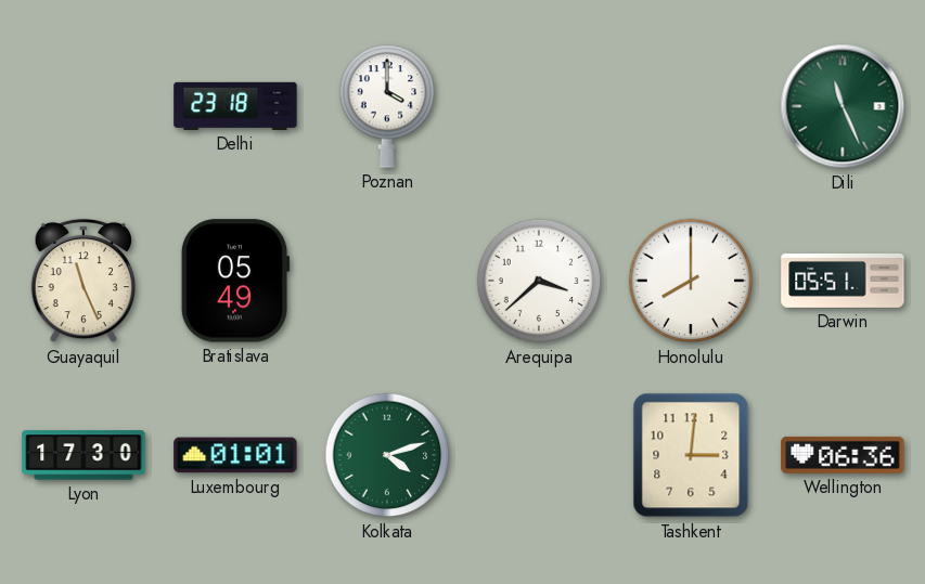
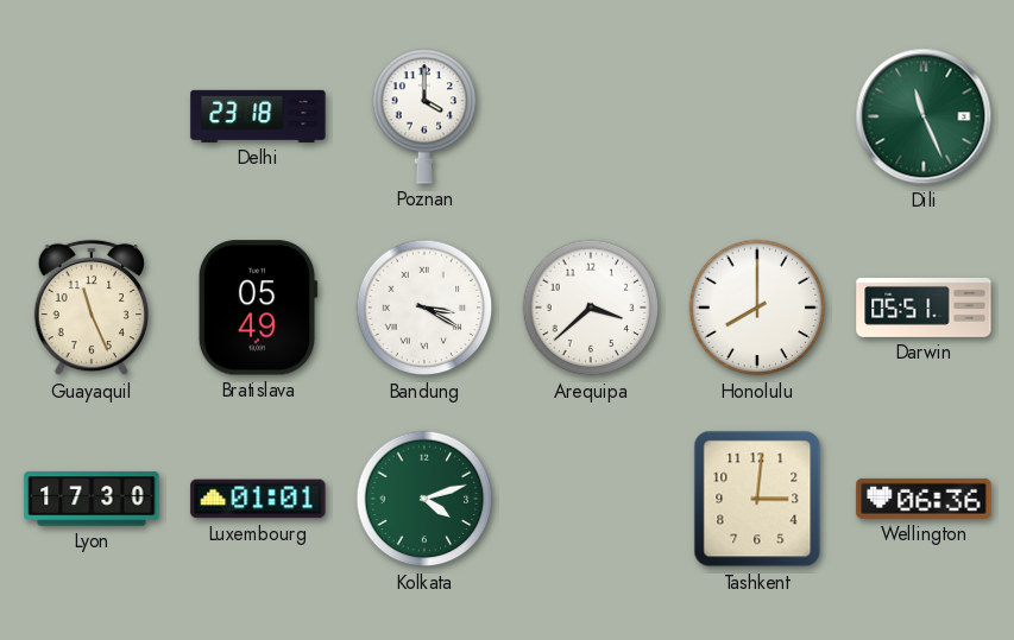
Bandung: none -> 3:20
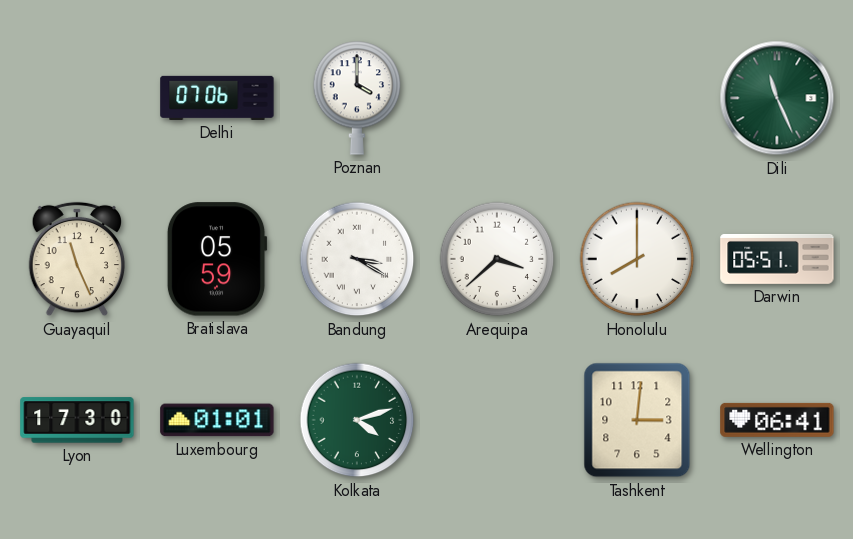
Delhi: 23:18 -> 07:06
Bratislava: 05:49 -> 05:59
Wellington: 06:36 -> 06:41
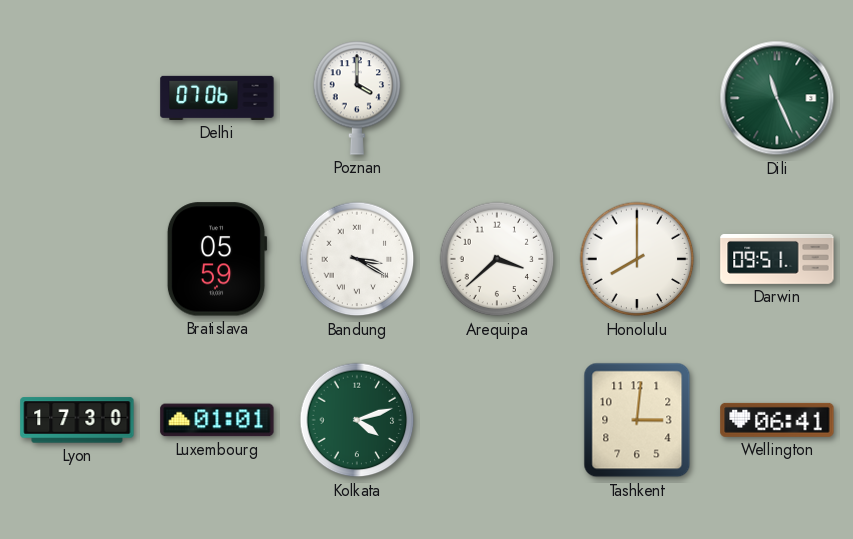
Guayaquil: 11:26 -> none
Darwin: 05:51 -> 09:51
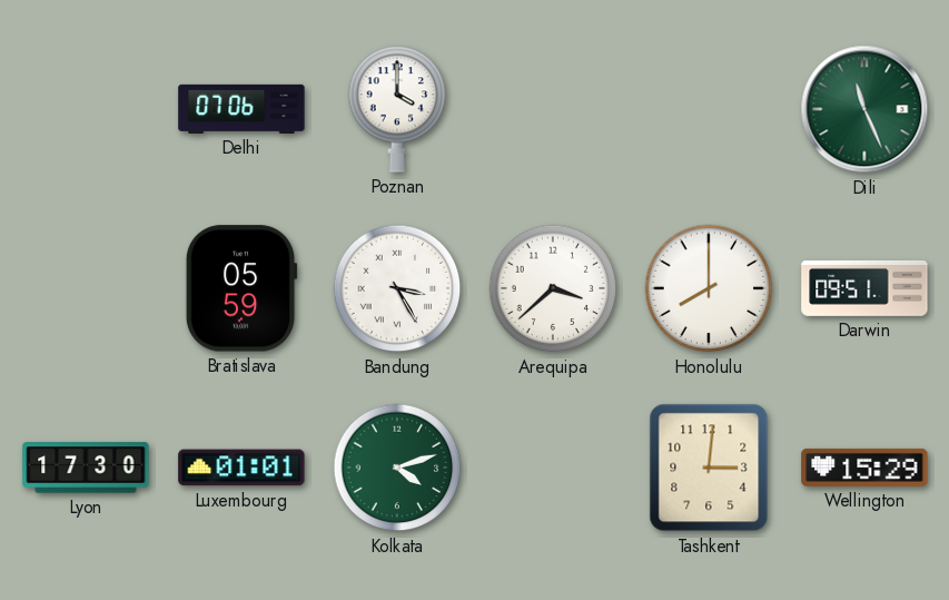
Bandung: 3:20 -> 3:25
Wellington: 06:41 -> 15:29
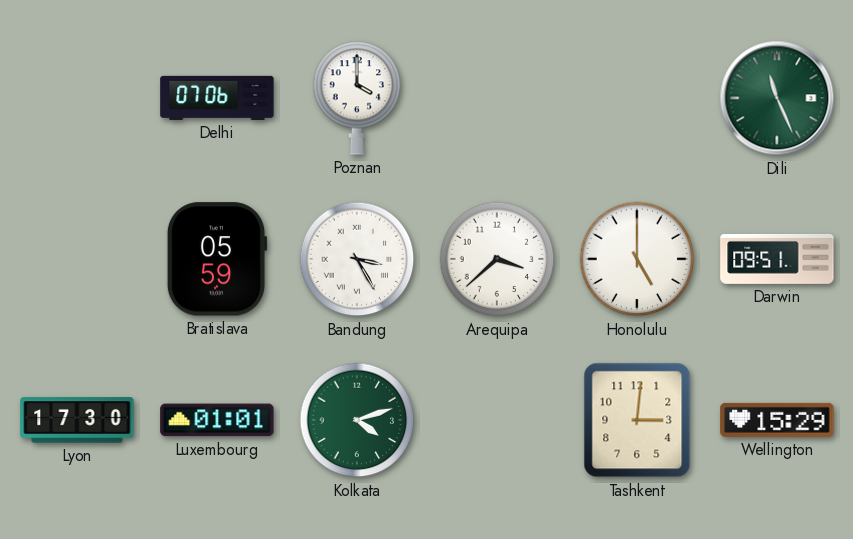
Honolulu: 8:00 -> 5:00
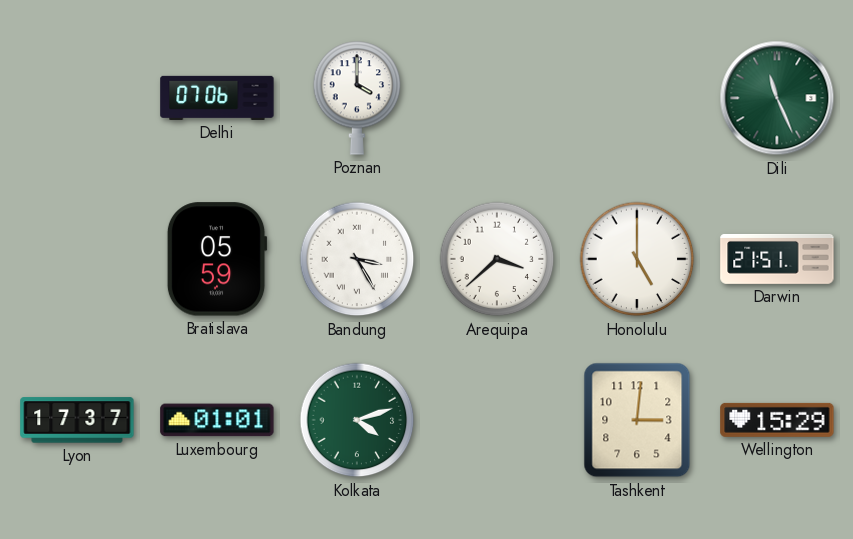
Darwin: 09:51 -> 21:51
Lyon: 17:30 -> 17:37
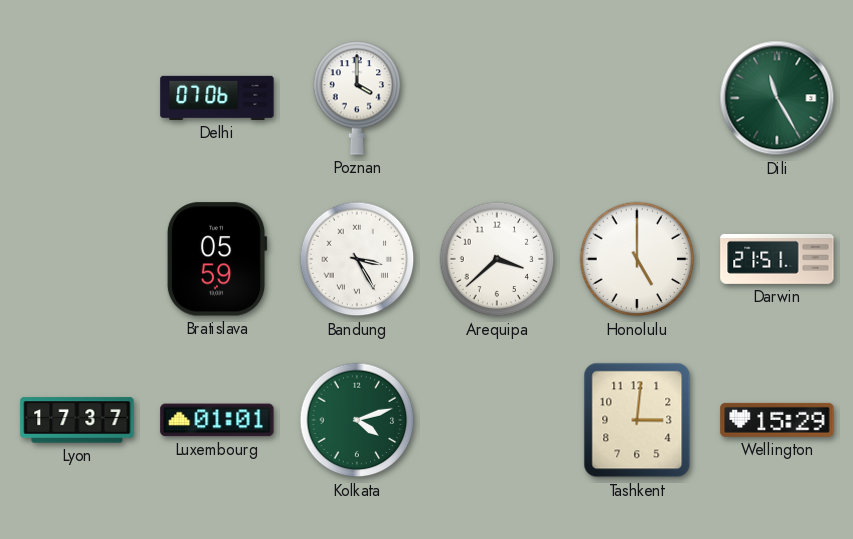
Dili: 11:26 -> 11:25
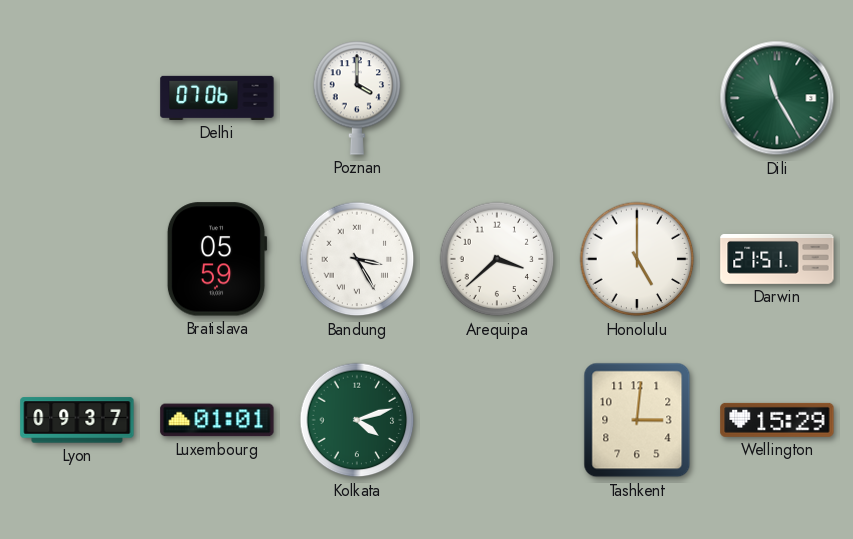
Lyon: 17:37 -> 09:37
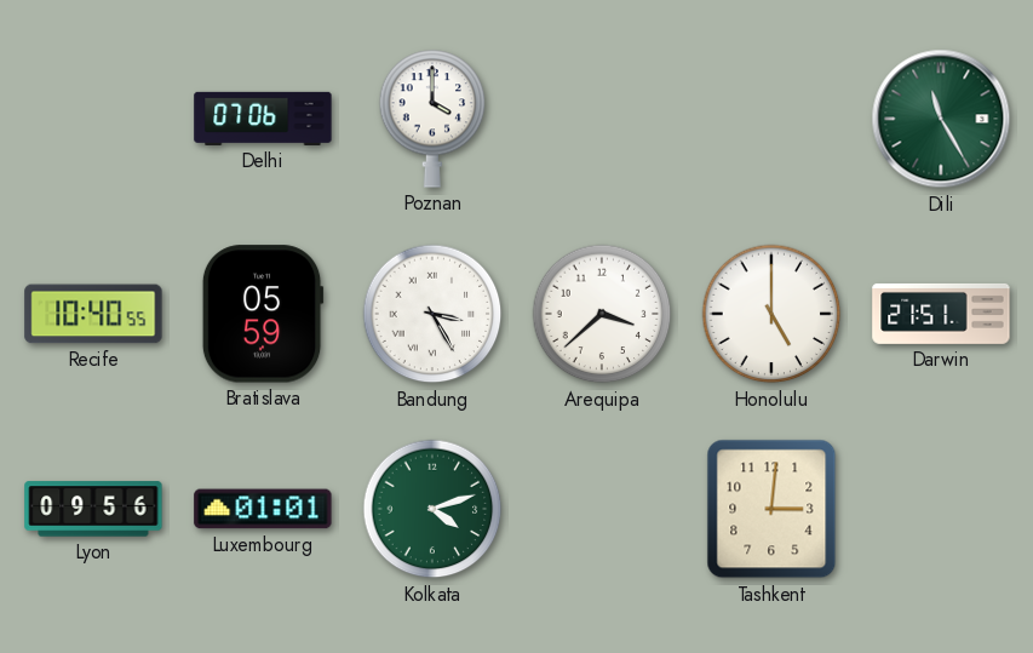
Recife: none -> 10:40
Lyon: 09:37 -> 09:56
Wellington: 15:29 -> none
